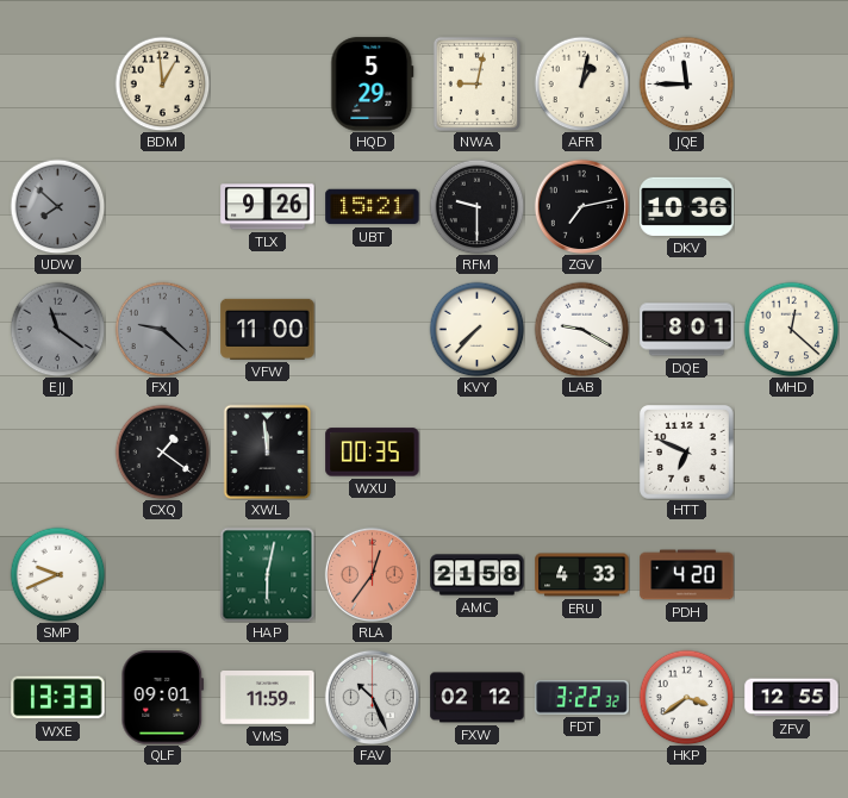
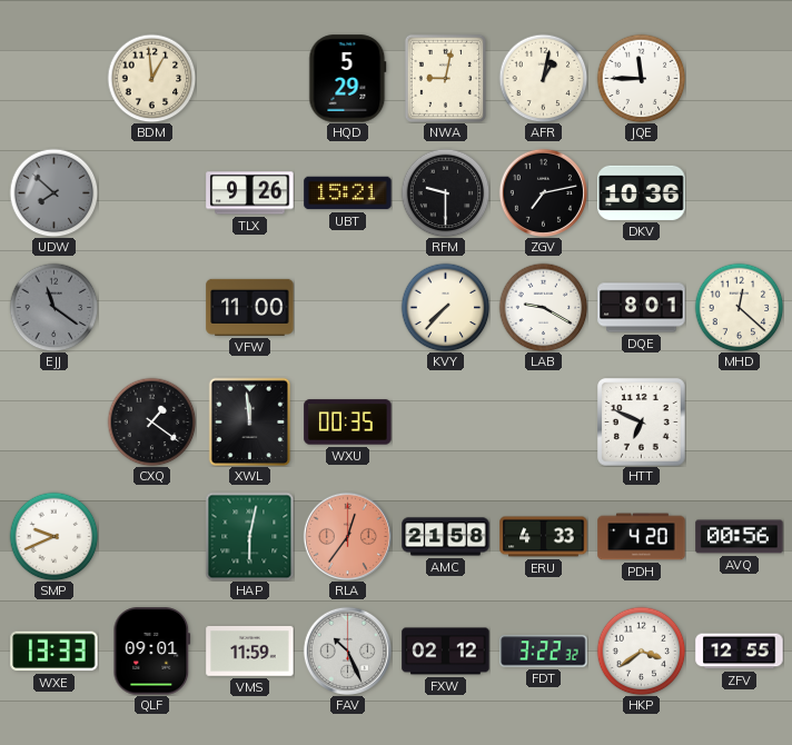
FXJ: 9:22 -> none
AVQ: none -> 00:56
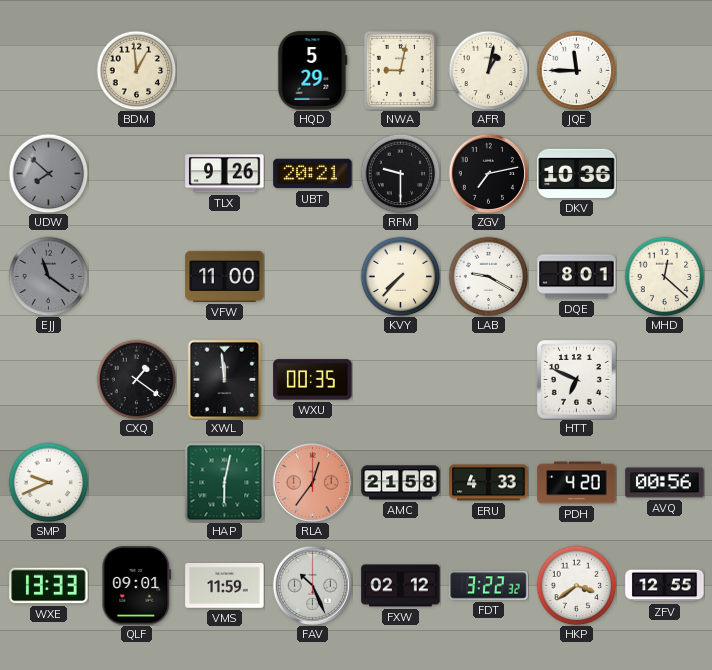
UBT: 15:21 -> 20:21
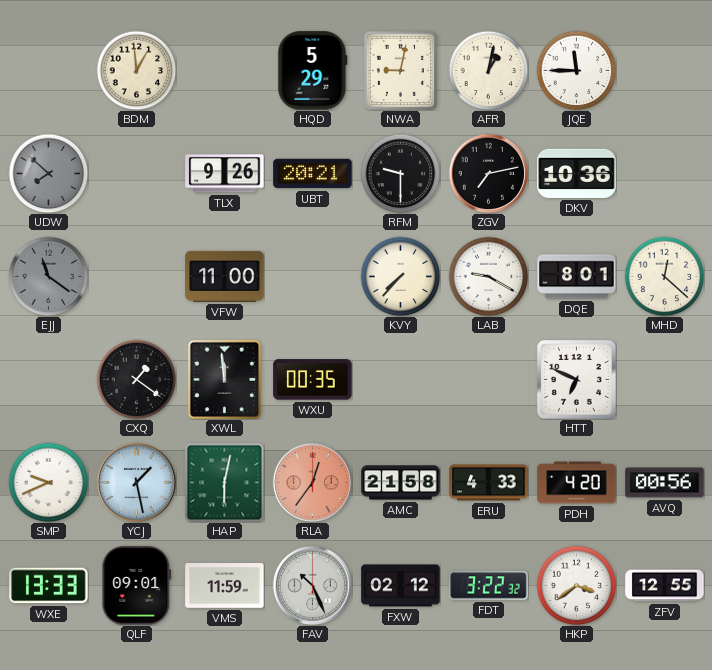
YCJ: none -> 1:28
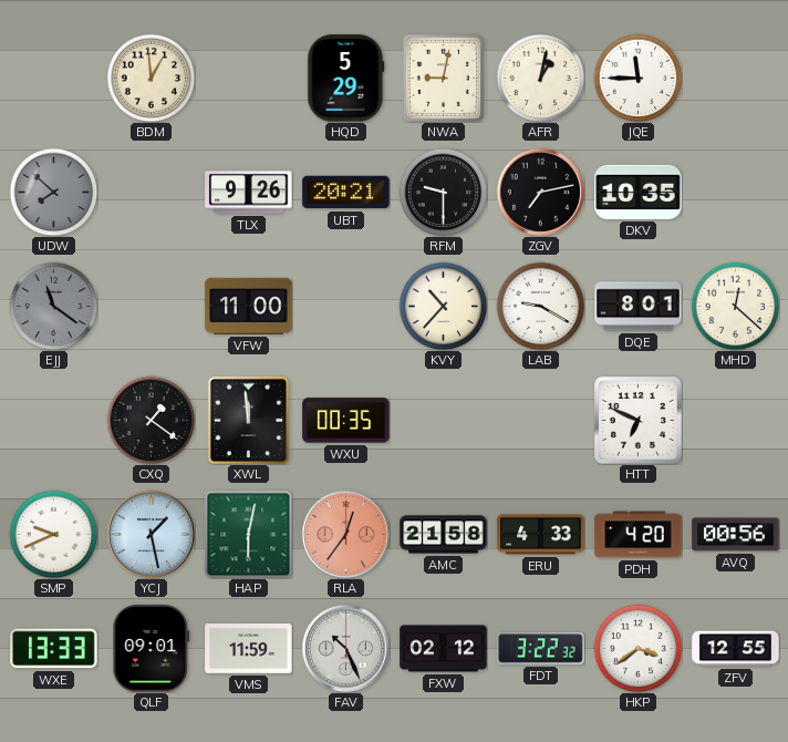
DKV: 10:36 -> 10:35
KVY: 7:37 -> 10:37
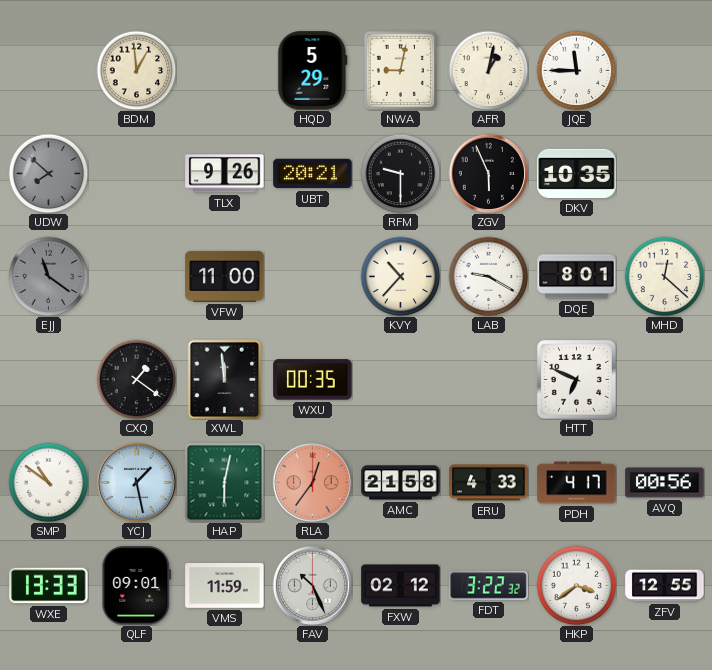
ZGV: 7:13 -> 5:56
SMP: 9:41 -> 10:51
PDH: 4:20 -> 4:17
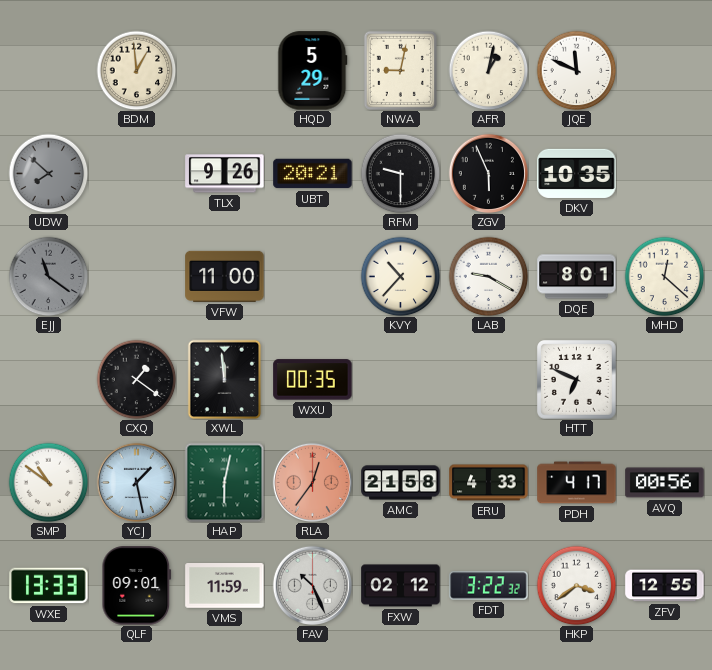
JQE: 11:45 -> 11:49
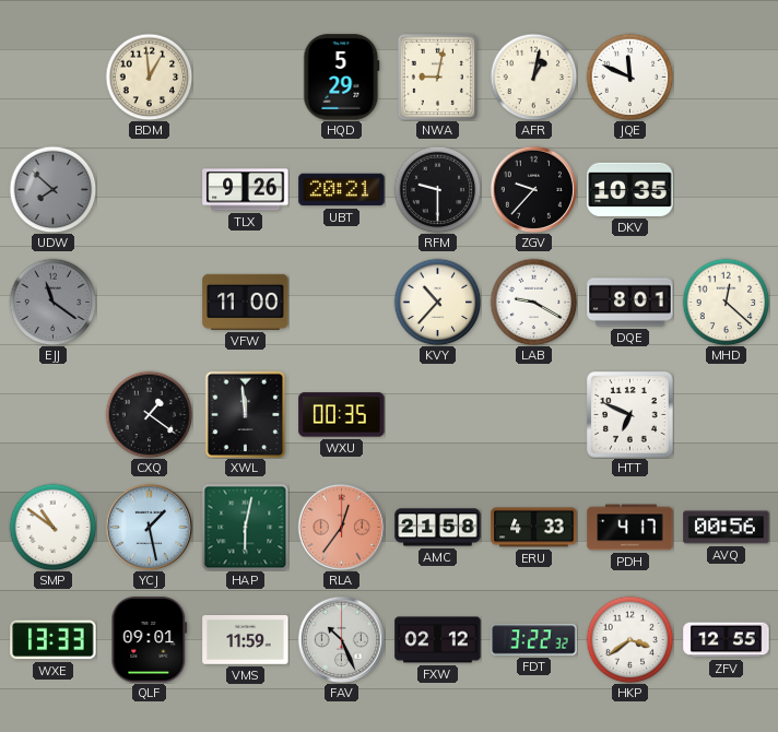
ZGV: 5:56 -> 9:37
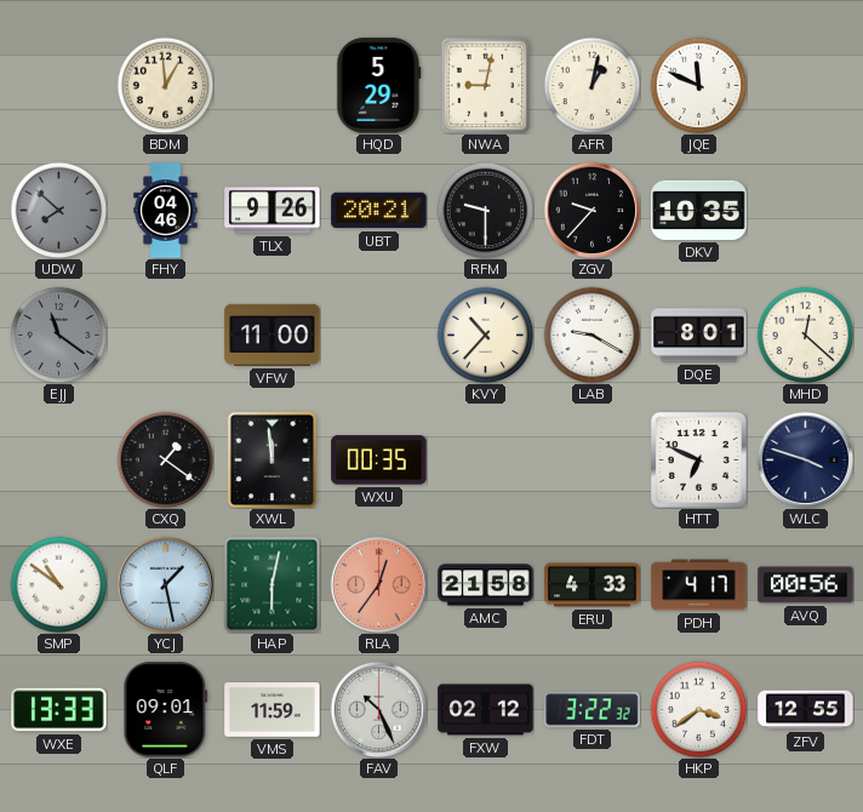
FHY: none -> 04:46
WLC: none -> 3:48
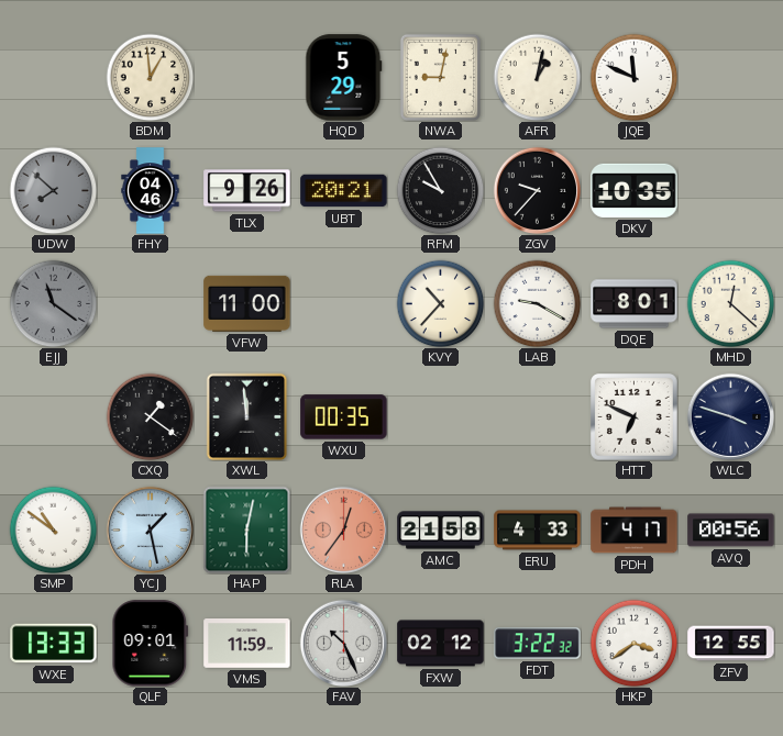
RFM: 9:30 -> 9:55
